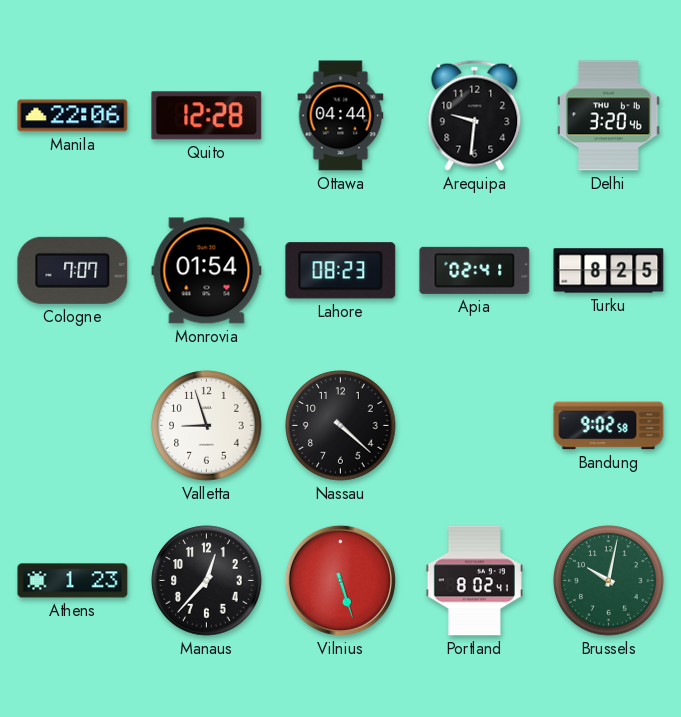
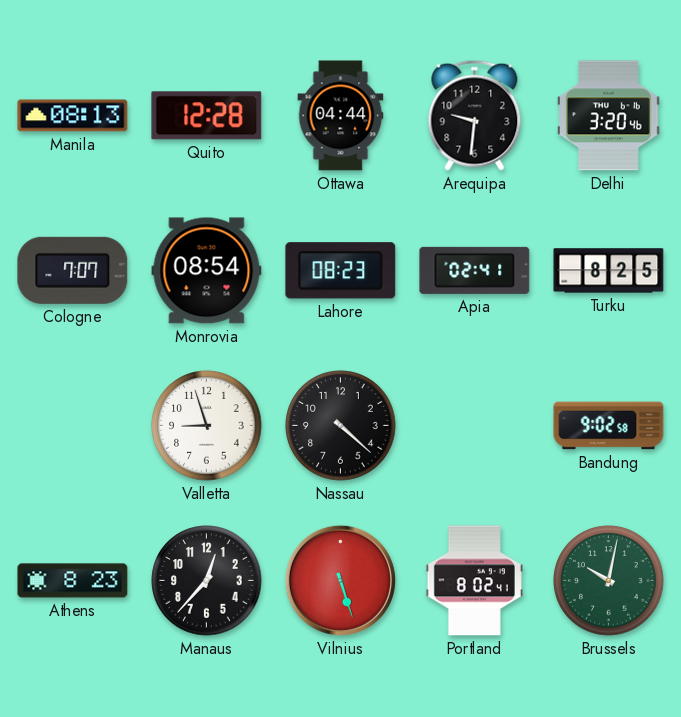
Manila: 22:06 -> 08:13
Monrovia: 01:54 -> 08:54
Athens: 1:23 -> 8:23
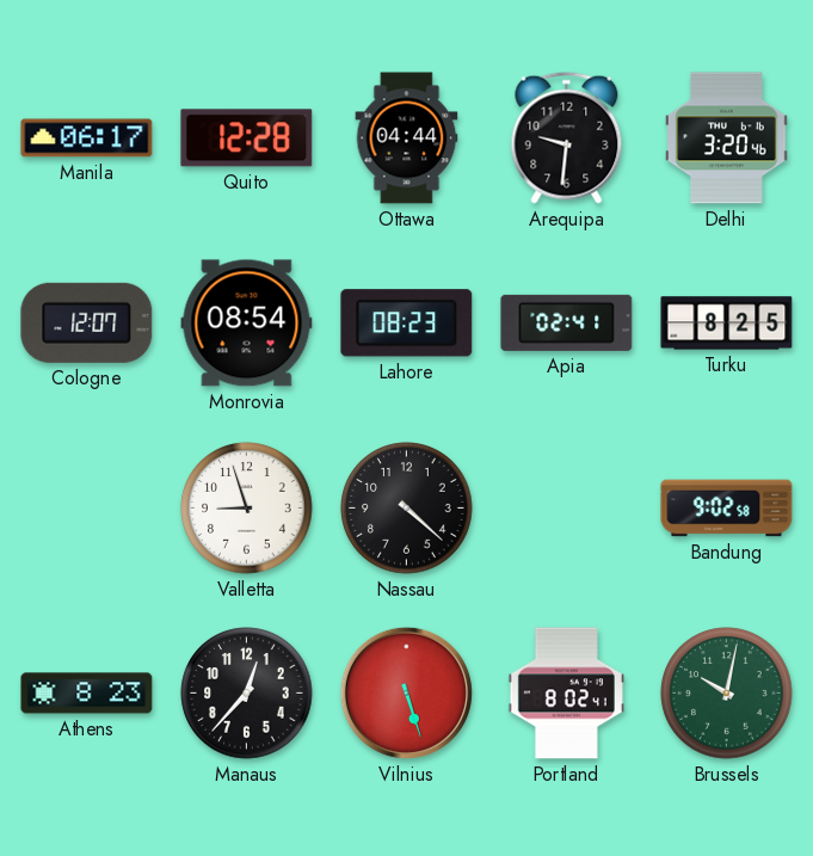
Manila: 08:13 -> 06:17
Cologne: 7:07 -> 12:07
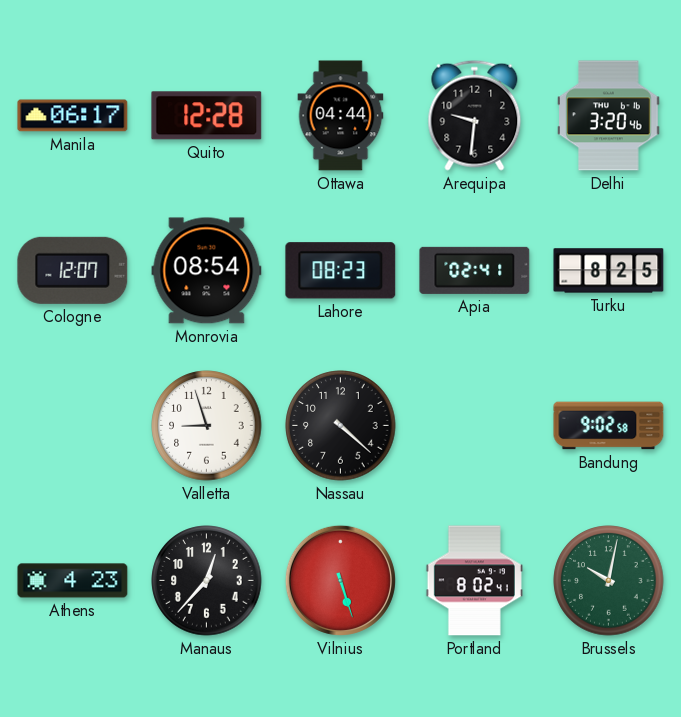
Athens: 8:23 -> 4:23
